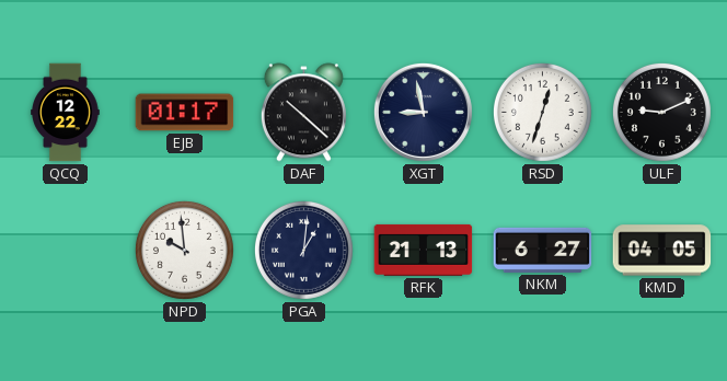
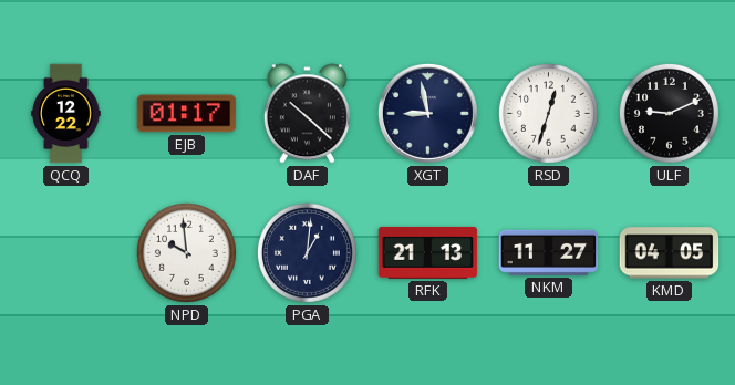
NKM: 6:27 -> 11:27
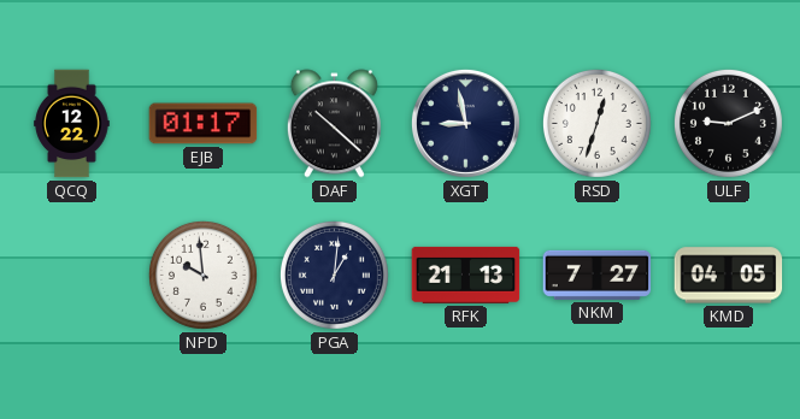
NKM: 11:27 -> 7:27
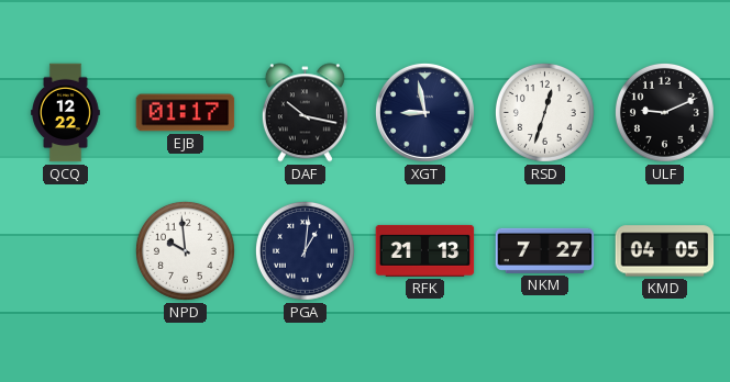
DAF: 10:22 -> 10:17
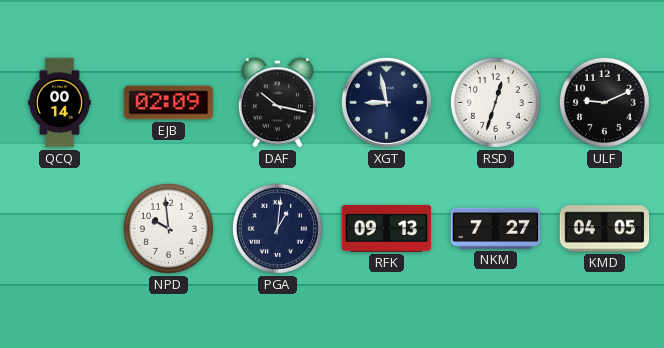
QCQ: 12:22 -> 00:14
EJB: 01:17 -> 02:09
RFK: 21:13 -> 09:13
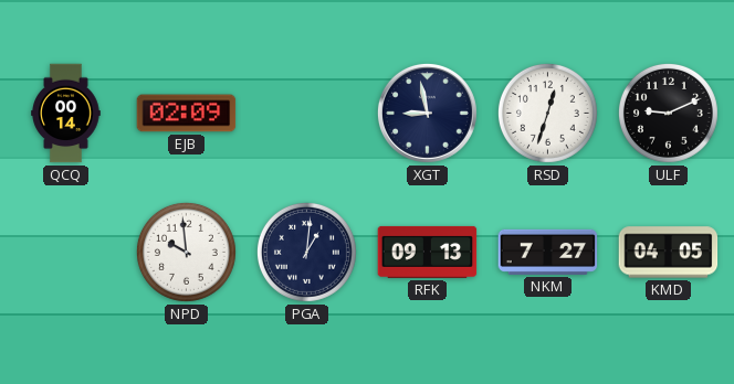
DAF: 10:17 -> none
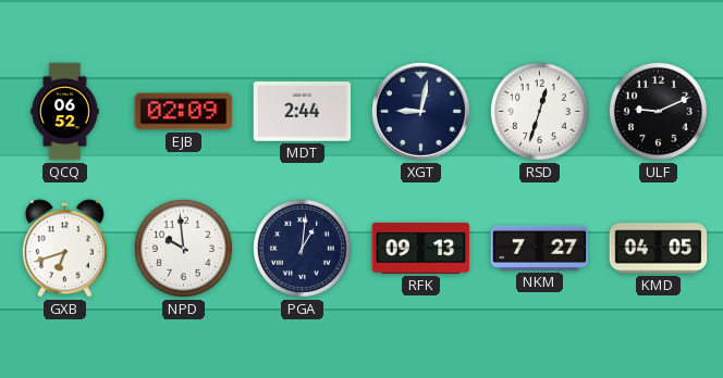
QCQ: 00:14 -> 06:52
MDT: none -> 2:44
XGT: 8:58 -> 9:02
GXB: none -> 6:42
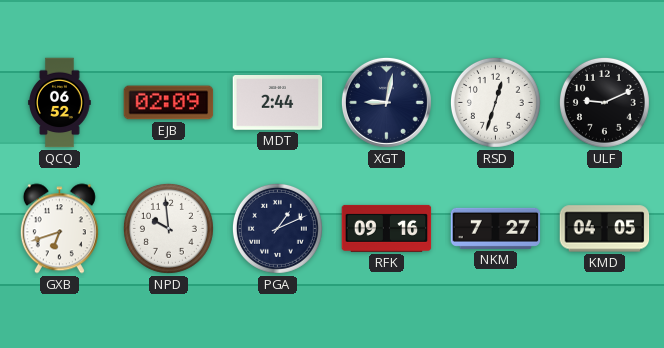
PGA: 1:01 -> 1:11
RFK: 09:13 -> 09:16
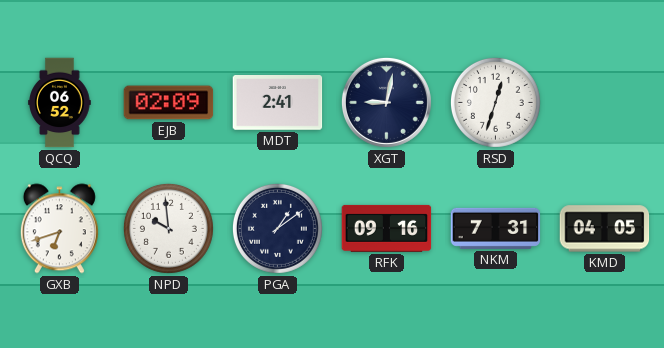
MDT: 2:44 -> 2:41
ULF: 9:11 -> none
PGA: 1:11 -> 1:09
NKM: 7:27 -> 7:31
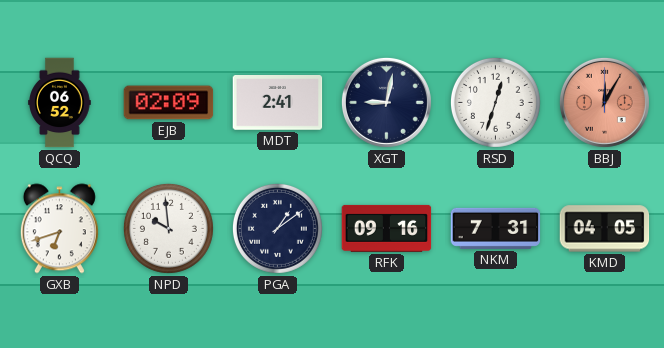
BBJ: none -> 12:05
